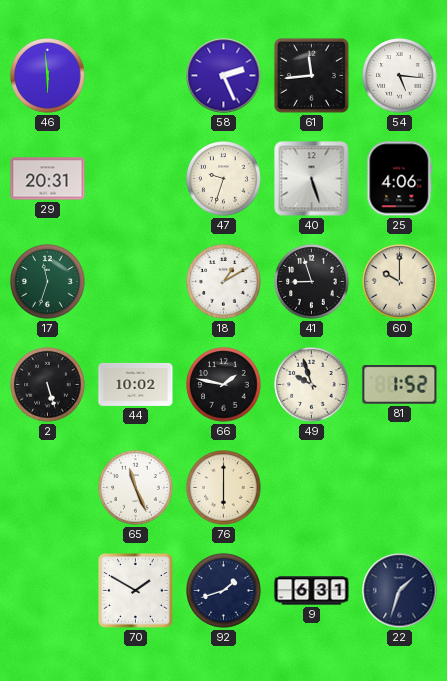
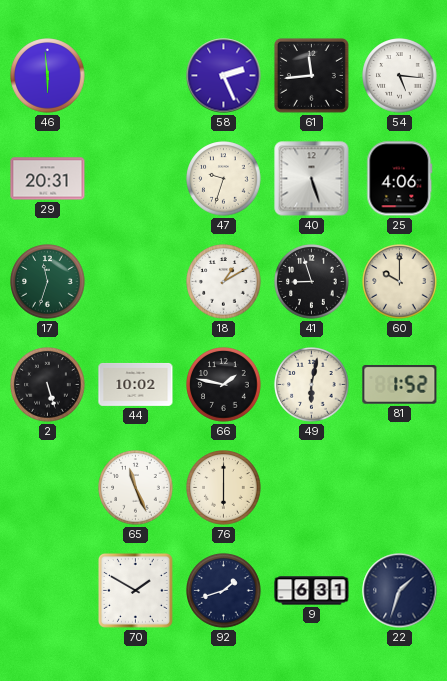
49: 9:57 -> 6:02
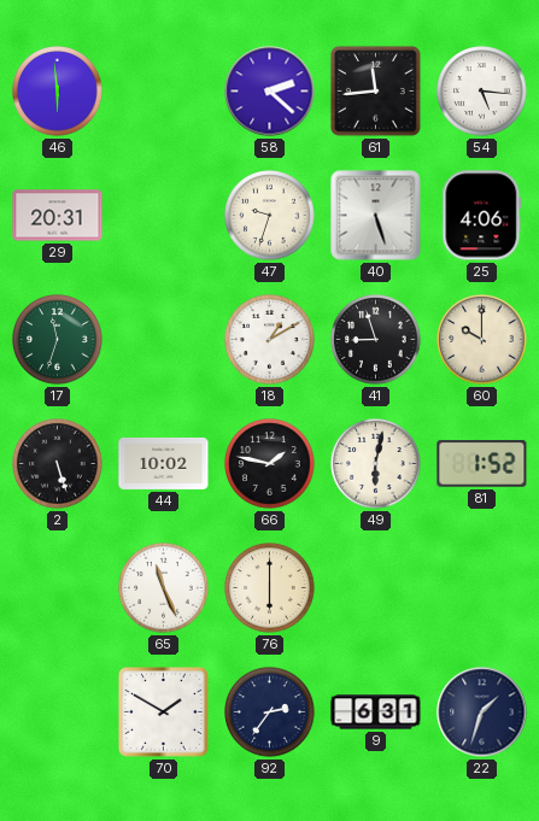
58: 2:26 -> 2:22
92: 1:42 -> 2:36
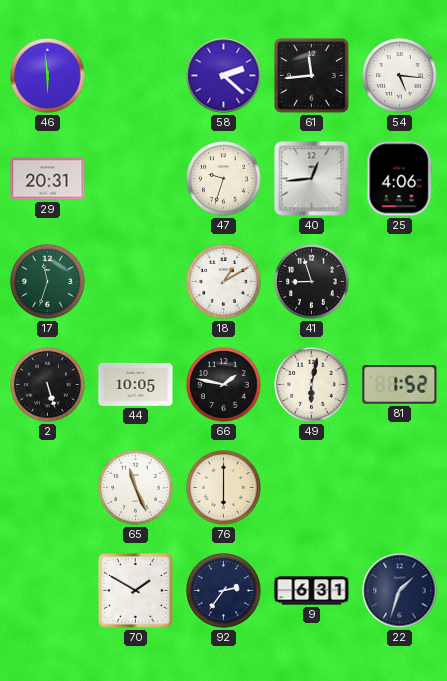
40: 5:27 -> 12:44
60: 10:00 -> none
44: 10:02 -> 10:05
